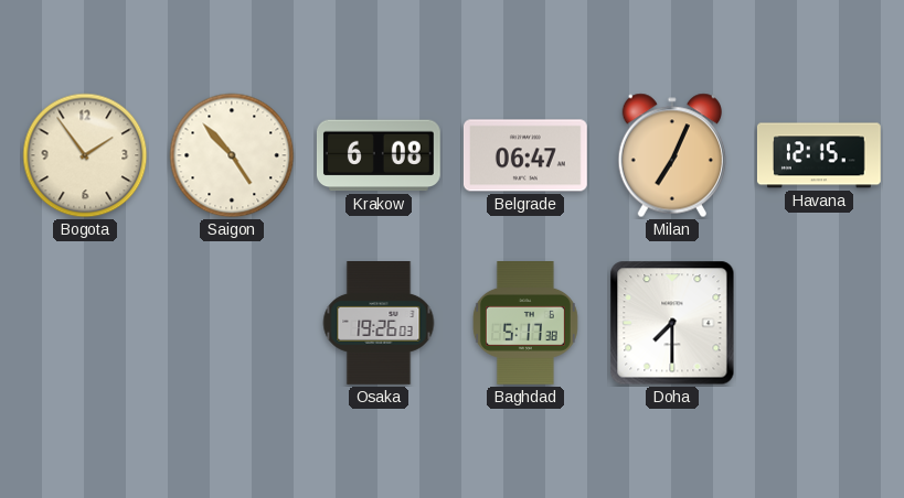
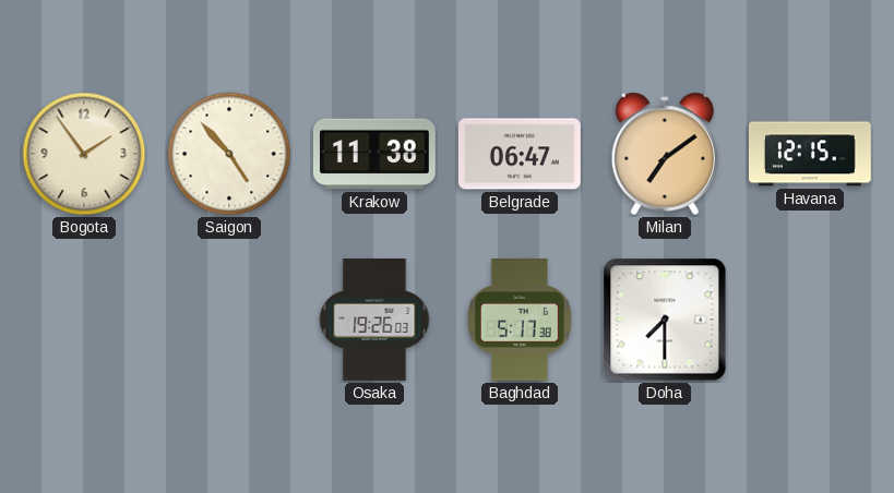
Krakow: 6:08 -> 11:38
Milan: 7:04 -> 7:09
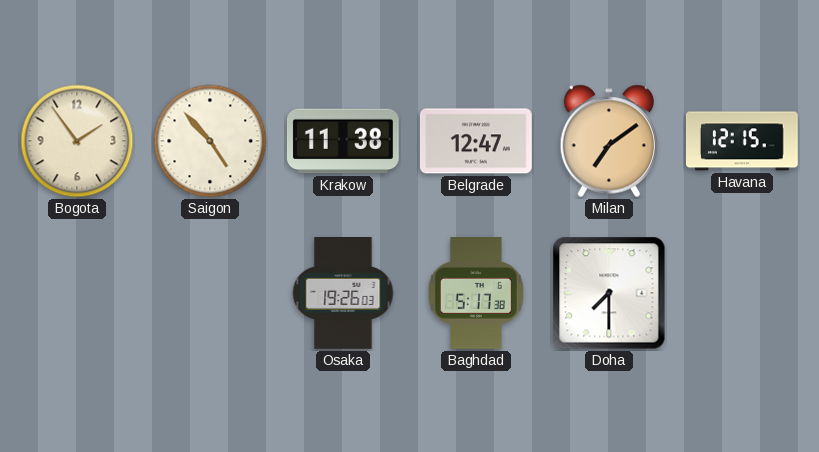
Belgrade: 06:47 -> 12:47
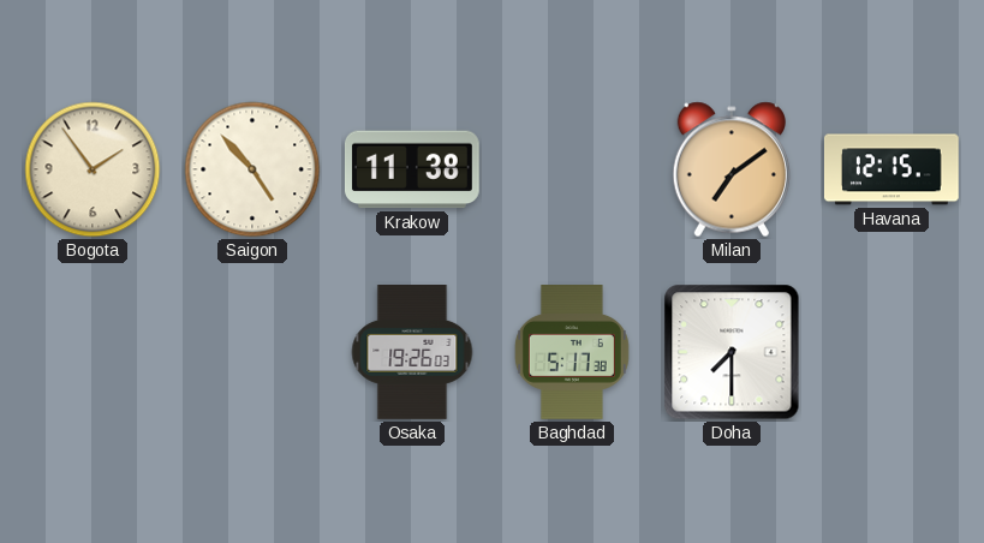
Belgrade: 12:47 -> none
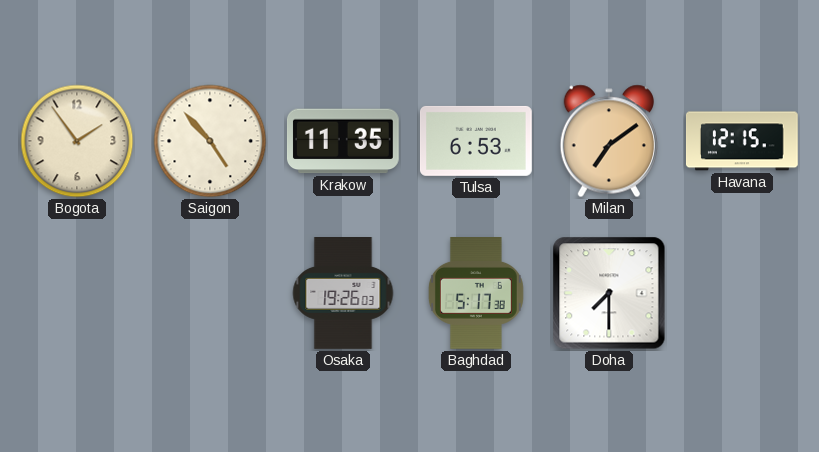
Krakow: 11:38 -> 11:35
Tulsa: none -> 6:53
